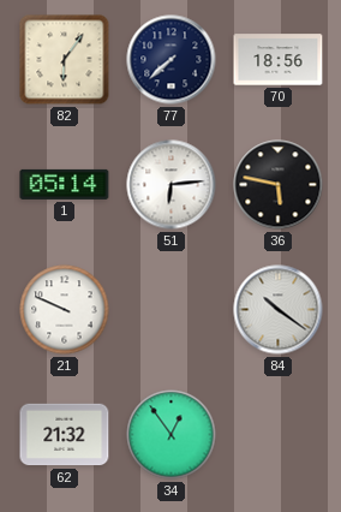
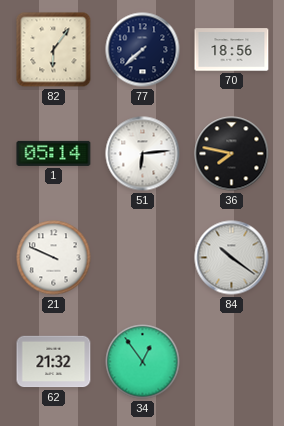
36: 5:47 -> 7:47
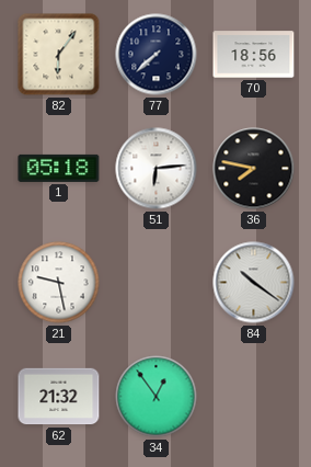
1: 05:14 -> 05:18
21: 9:49 -> 9:28
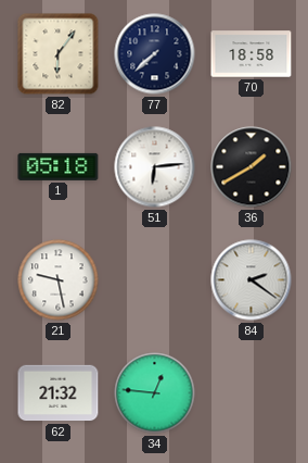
70: 18:56 -> 18:58
36: 7:47 -> 1:40
84: 10:21 -> 2:21
34: 12:54 -> 12:46
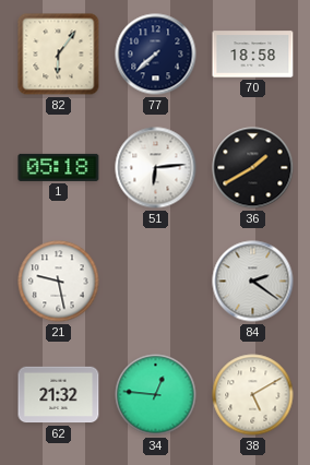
38: none -> 5:10
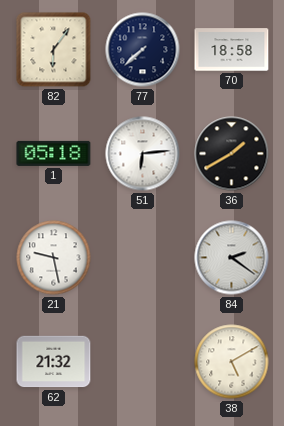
34: 12:46 -> none
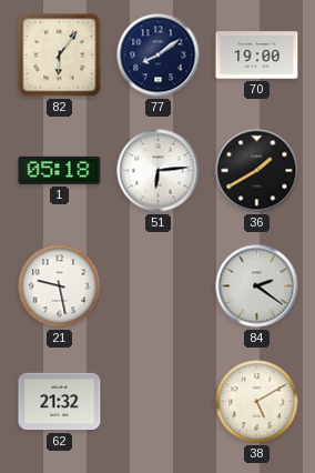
77: 7:38 -> 8:09
70: 18:58 -> 19:00
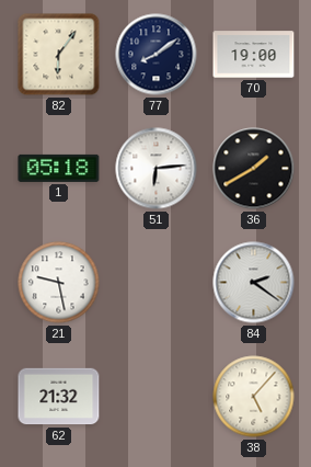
38: 5:10 -> 5:07
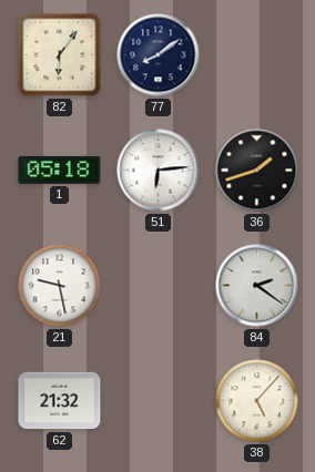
70: 19:00 -> none
36: 1:40 -> 1:42
